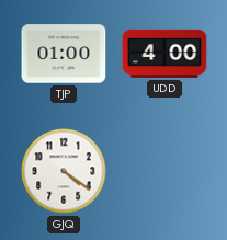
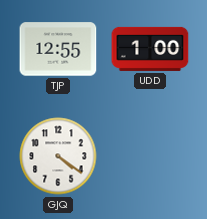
TJP: 01:00 -> 12:55
UDD: 4:00 -> 1:00
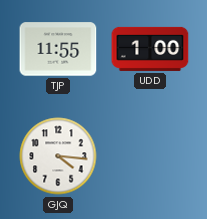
TJP: 12:55 -> 11:55
GJQ: 4:21 -> 4:16
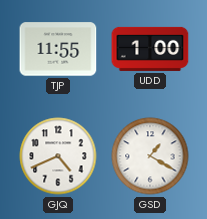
GJQ: 4:16 -> 4:41
GSD: none -> 1:20
